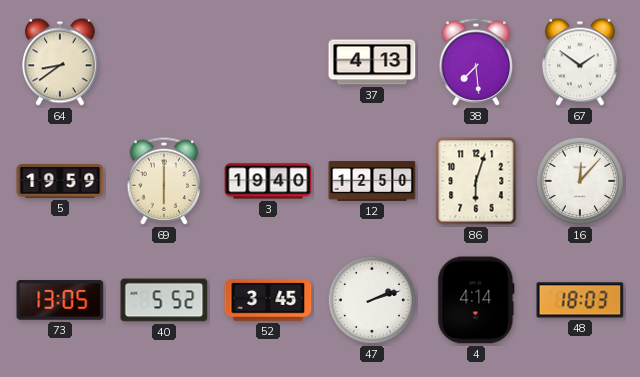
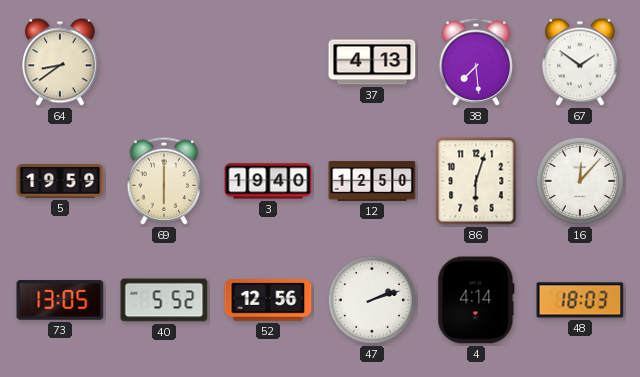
52: 3:45 -> 12:56
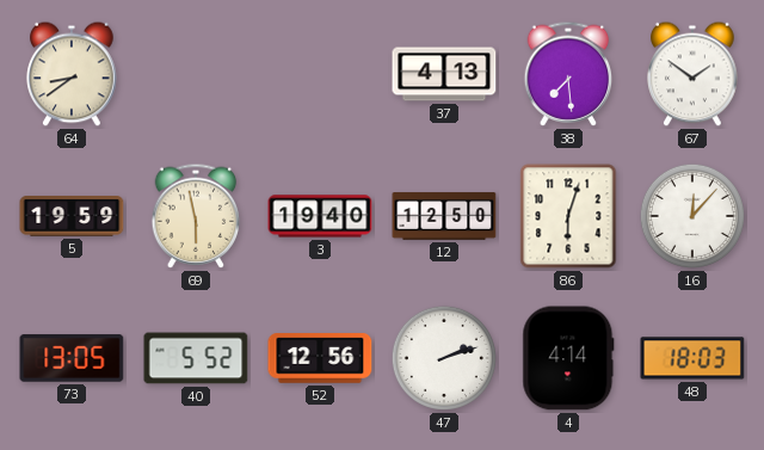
69: 6:00 -> 5:58
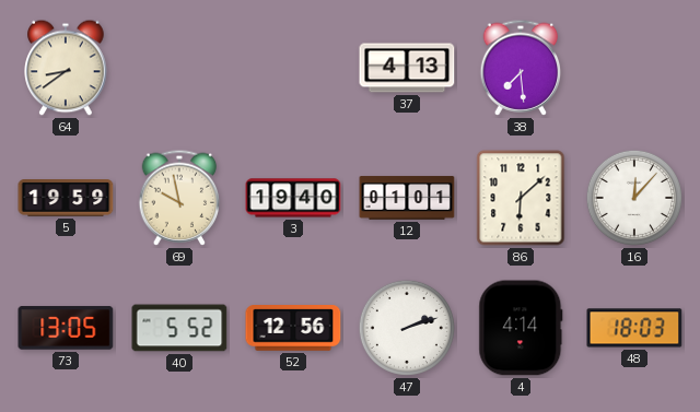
67: 1:51 -> none
69: 5:58 -> 9:58
12: 12:50 -> 01:01
86: 6:03 -> 6:08
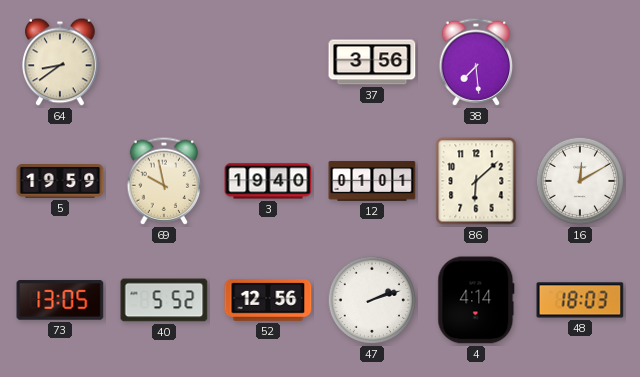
37: 4:13 -> 3:56
16: 12:07 -> 12:10
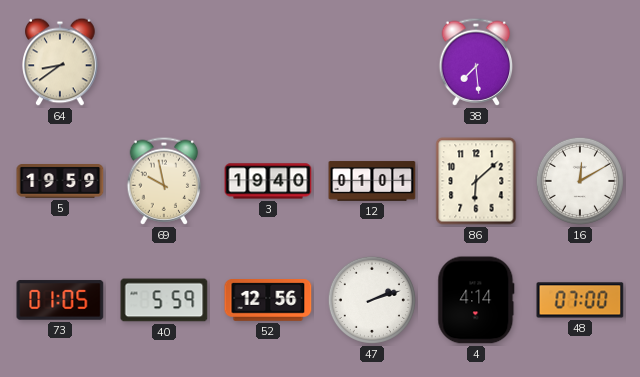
37: 3:56 -> none
73: 13:05 -> 01:05
40: 5:52 -> 5:59
48: 18:03 -> 07:00
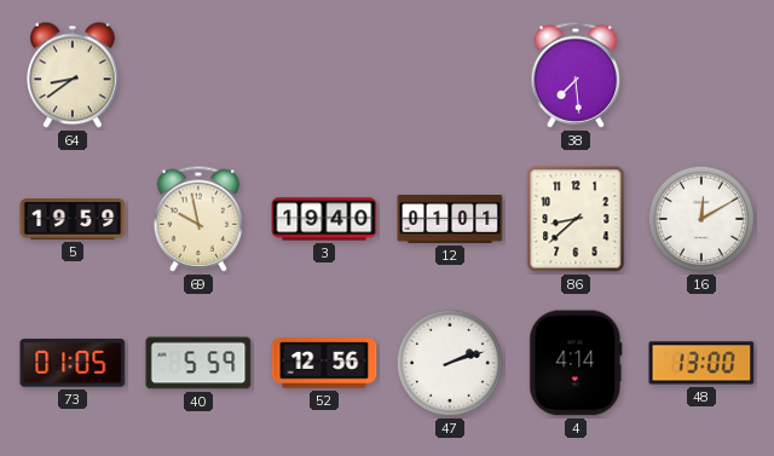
86: 6:08 -> 8:38
48: 07:00 -> 13:00
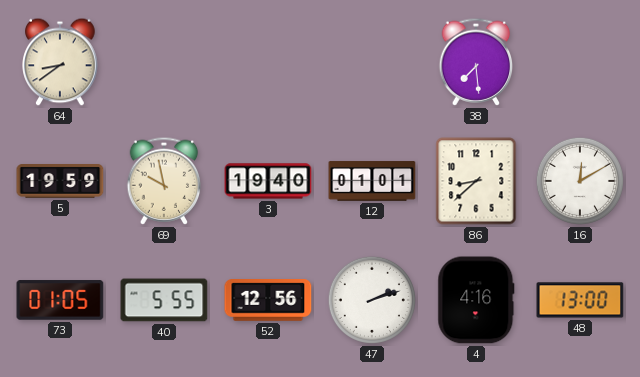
40: 5:59 -> 5:55
4: 4:14 -> 4:16
